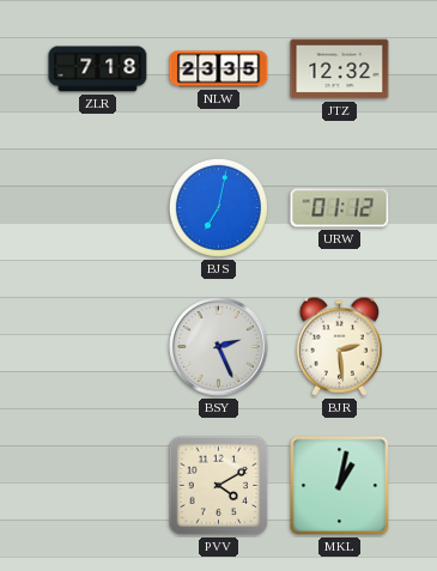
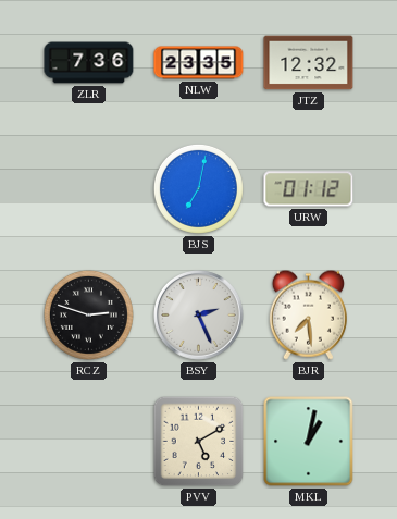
ZLR: 7:18 -> 7:36
RCZ: none -> 2:48
BJR: 2:29 -> 7:29
PVV: 4:10 -> 5:10
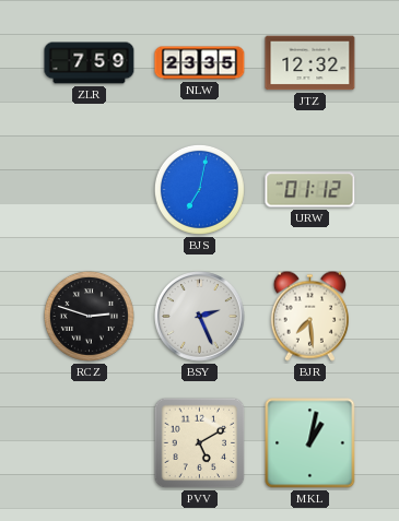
ZLR: 7:36 -> 7:59
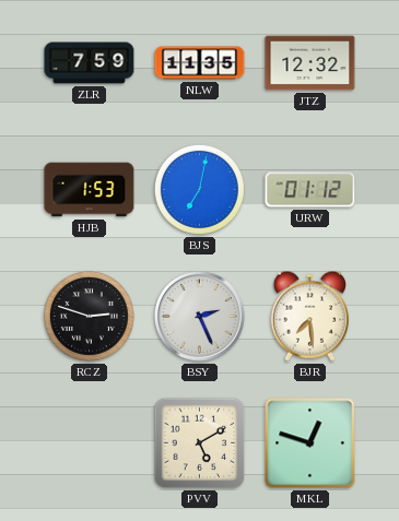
NLW: 23:35 -> 11:35
HJB: none -> 1:53
MKL: 1:02 -> 12:48
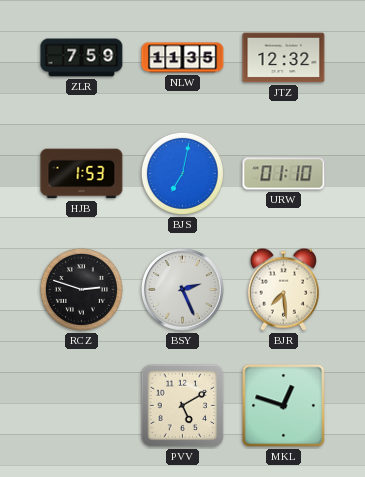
URW: 01:12 -> 01:10
